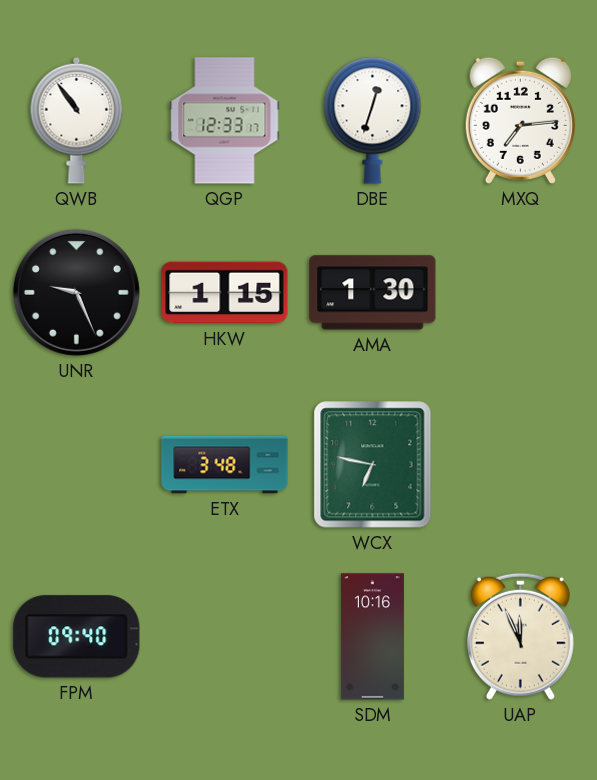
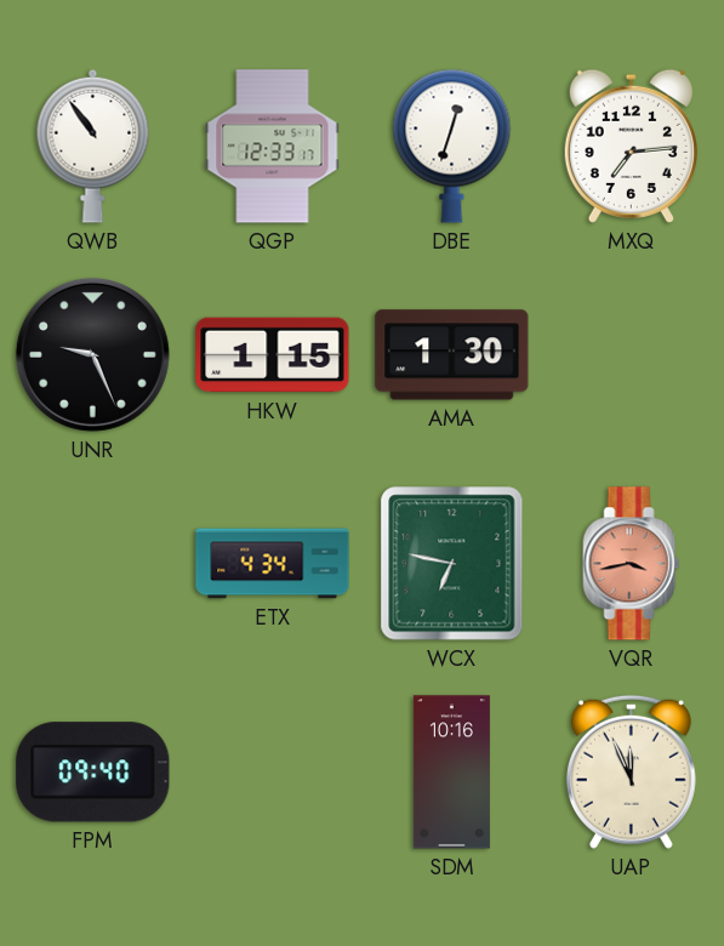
ETX: 3:48 -> 4:34
VQR: none -> 3:43
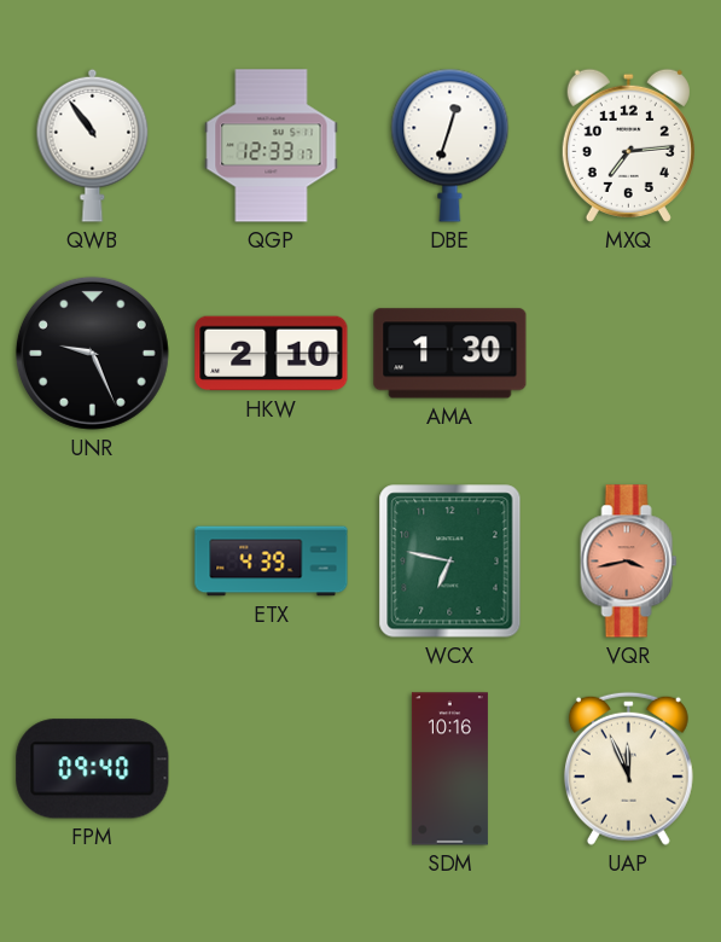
HKW: 1:15 -> 2:10
ETX: 4:34 -> 4:39
